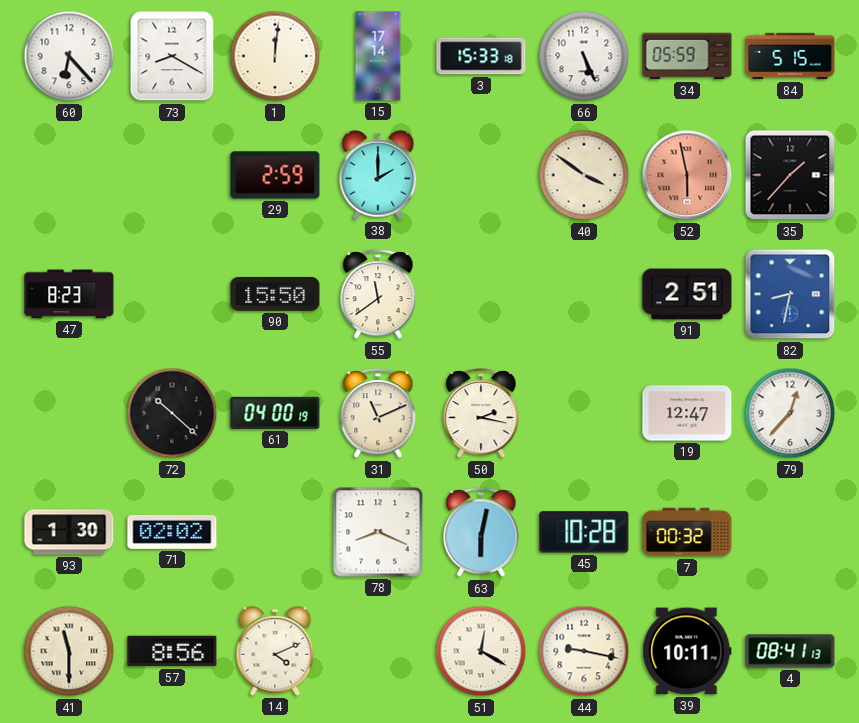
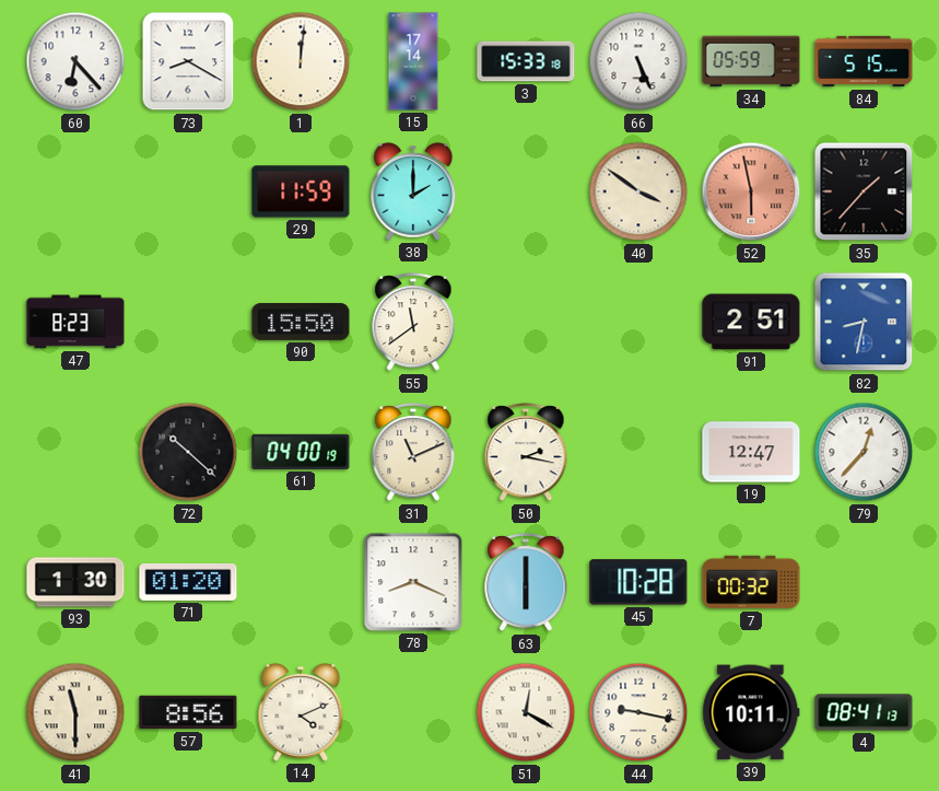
29: 2:59 -> 11:59
71: 02:02 -> 01:20
63: 6:02 -> 6:00
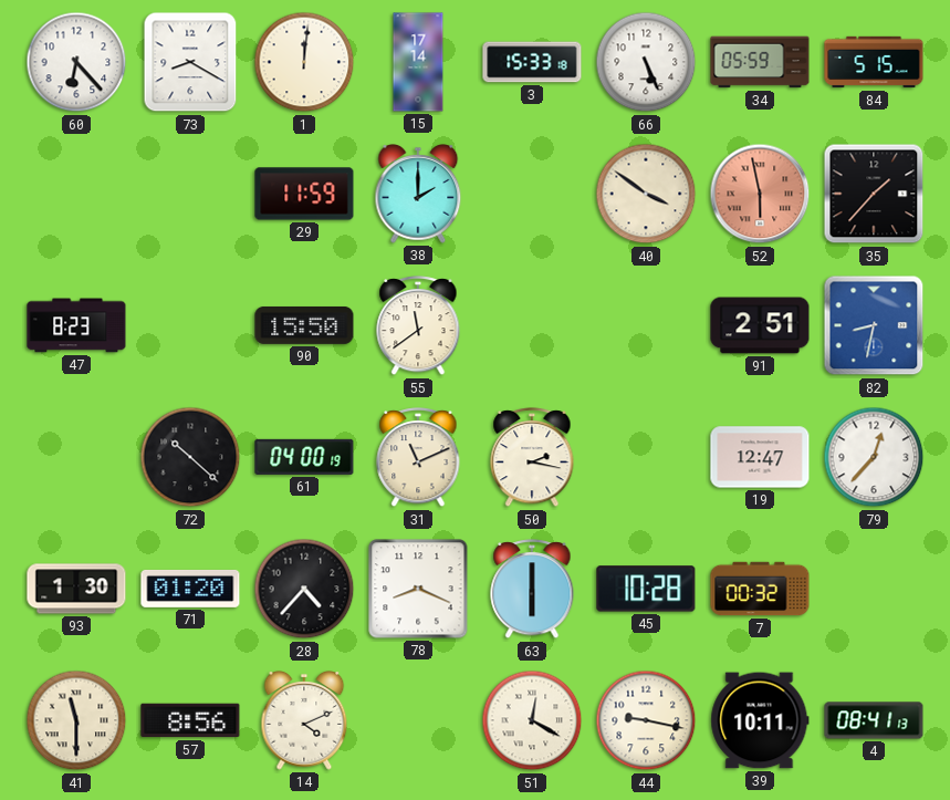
28: none -> 4:37
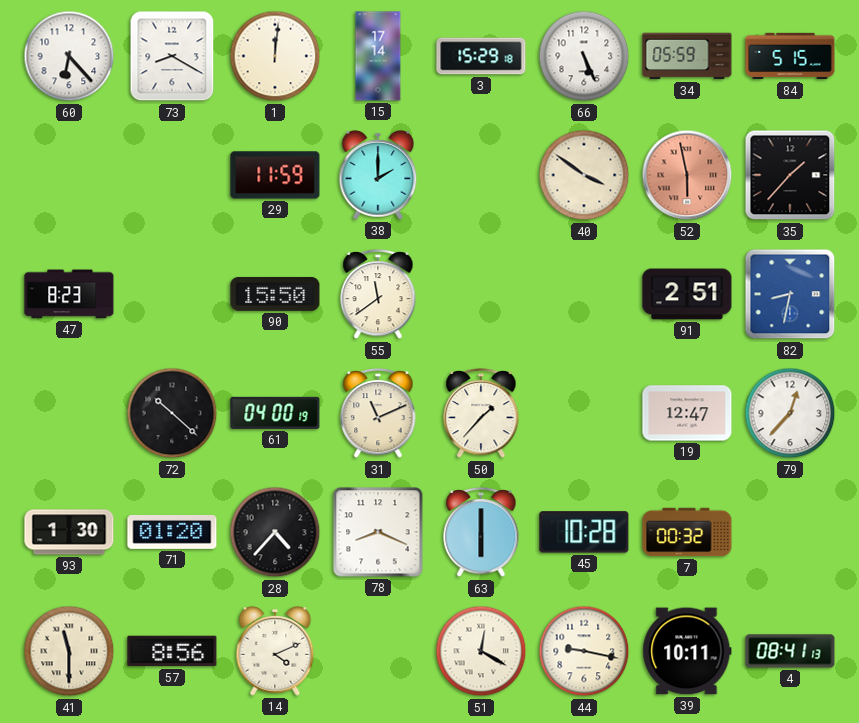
3: 15:33 -> 15:29
50: 2:17 -> 1:37
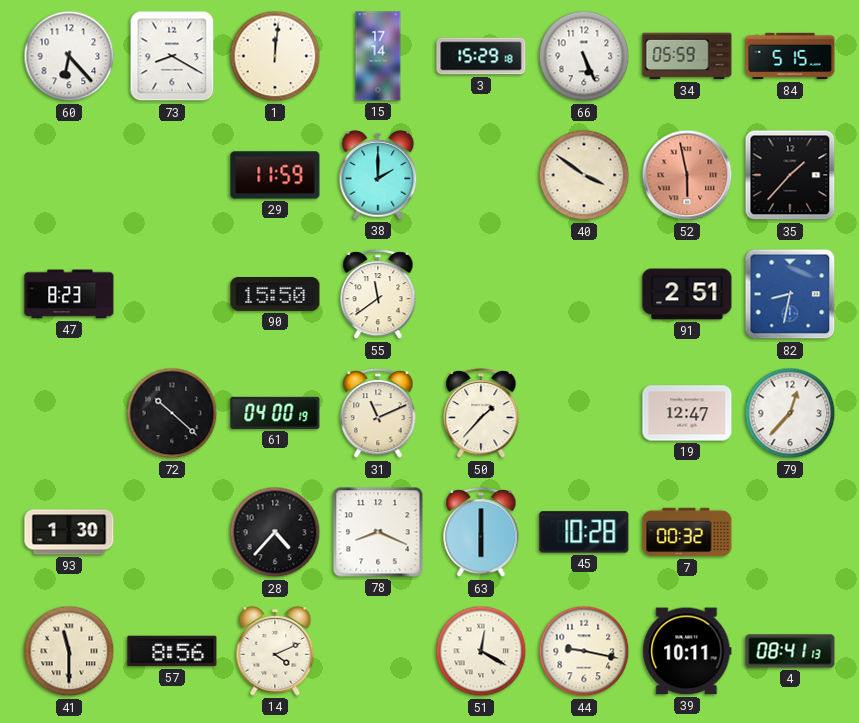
71: 01:20 -> none
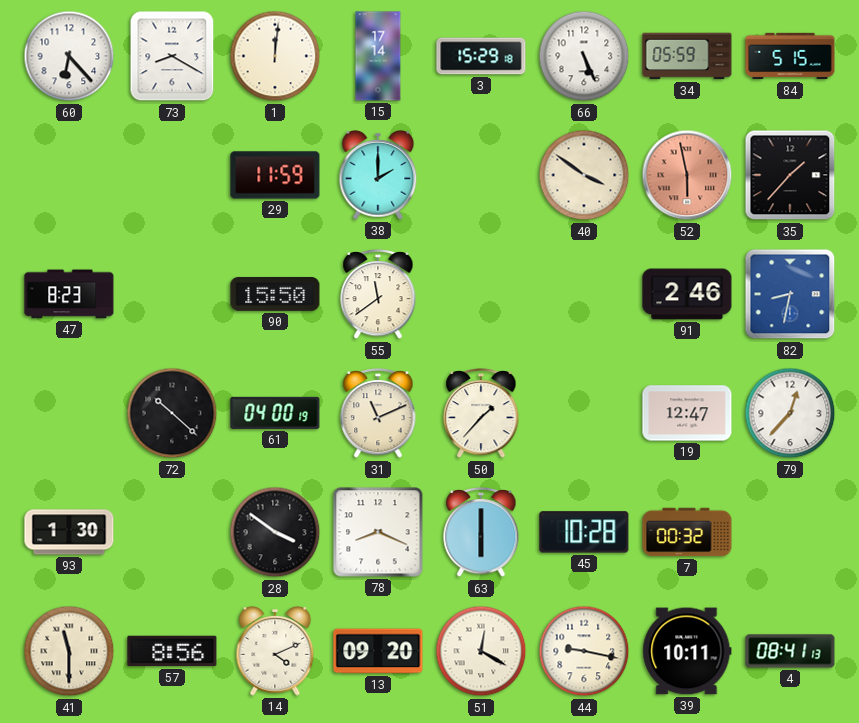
91: 2:51 -> 2:46
28: 4:37 -> 3:51
13: none -> 09:20
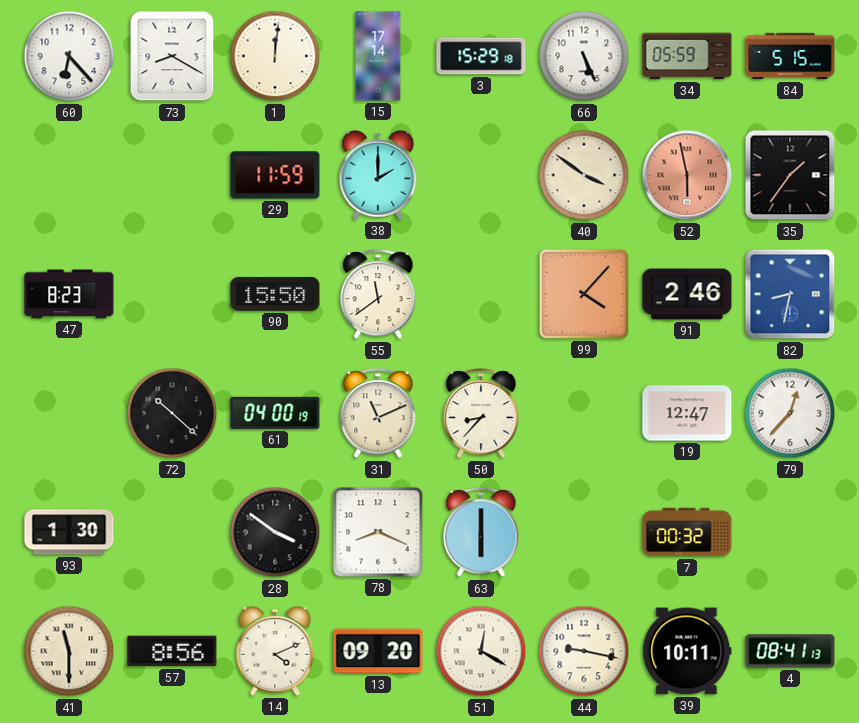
35: 1:37 -> 1:36
99: none -> 4:07
50: 1:37 -> 8:37
45: 10:28 -> none
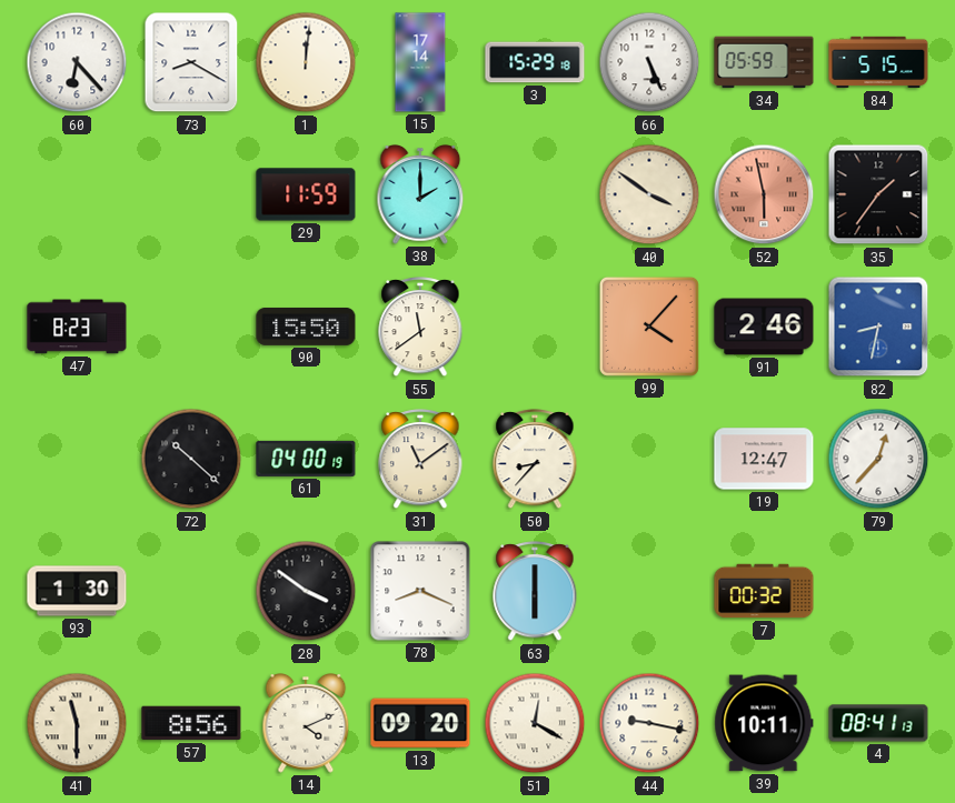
31: 11:11 -> 11:09
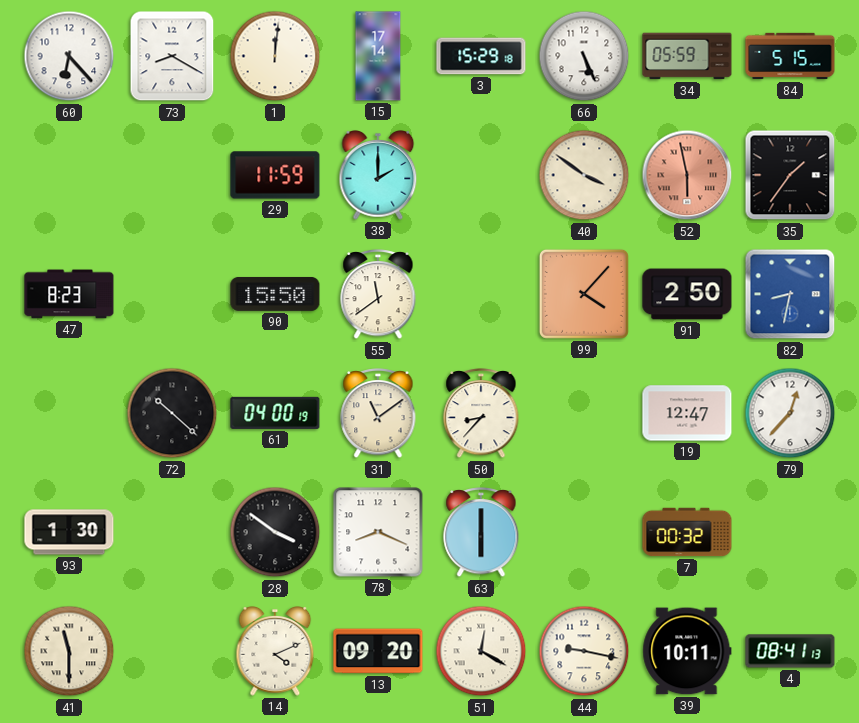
91: 2:46 -> 2:50
57: 8:56 -> none
